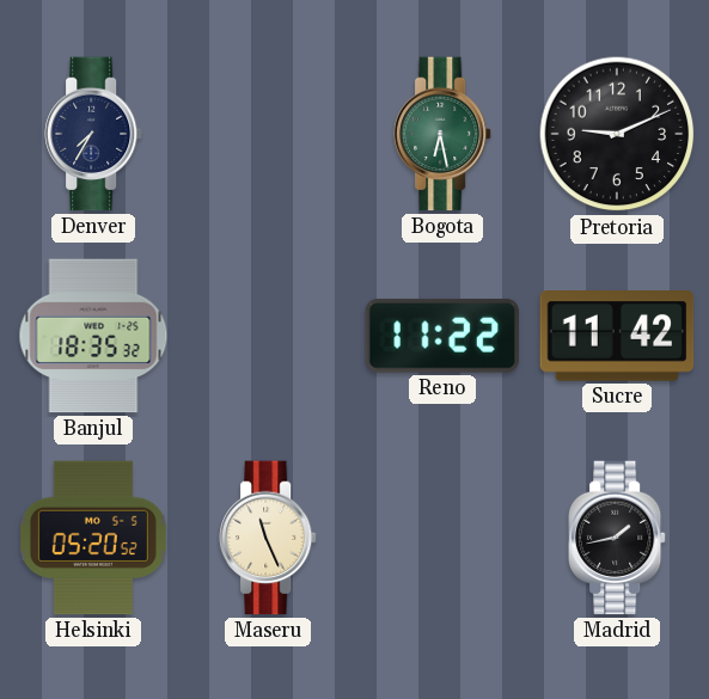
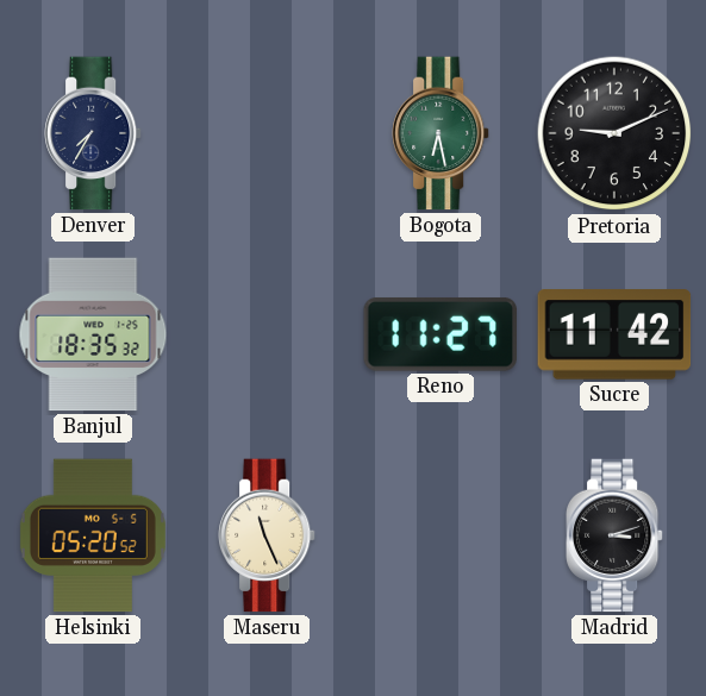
Reno: 11:22 -> 11:27
Madrid: 1:43 -> 3:12
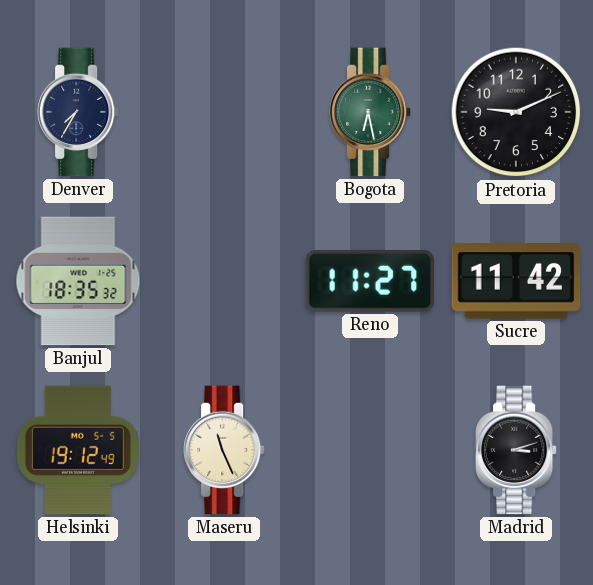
Helsinki: 05:20 -> 19:12
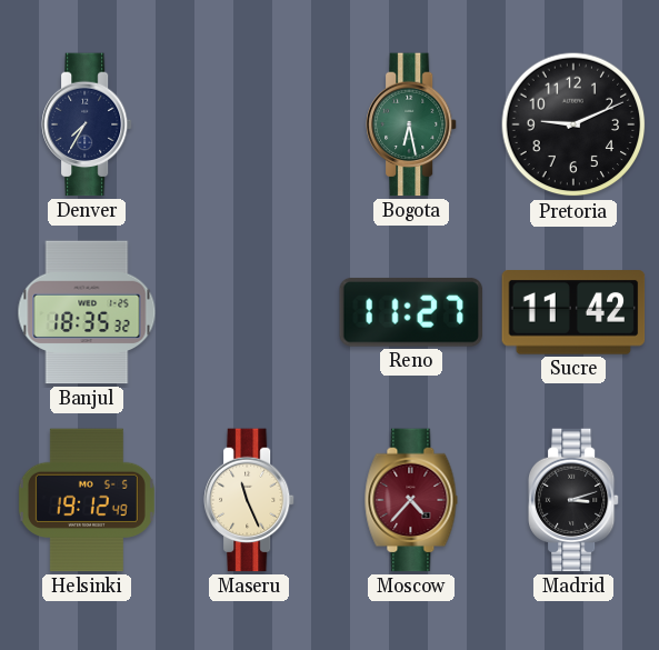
Moscow: none -> 4:37
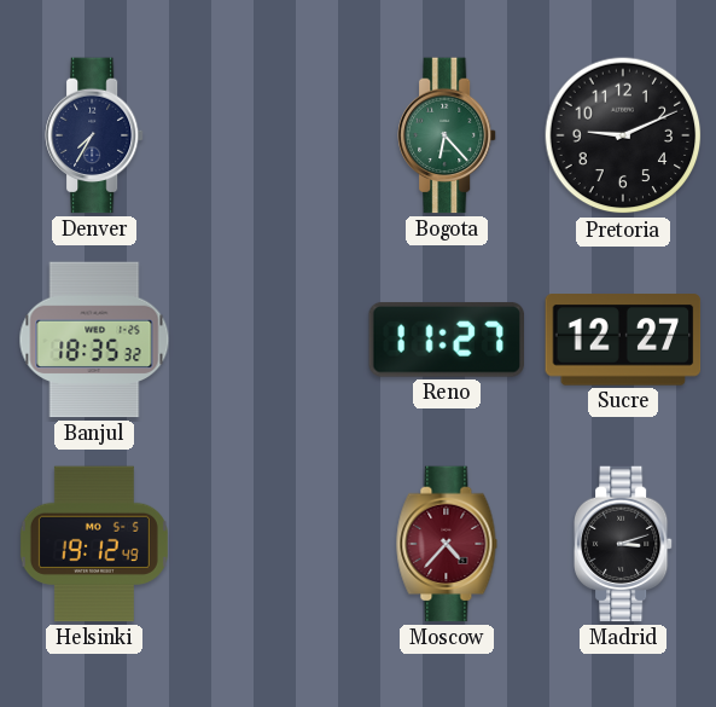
Bogota: 6:28 -> 6:23
Sucre: 11:42 -> 12:27
Maseru: 11:26 -> none
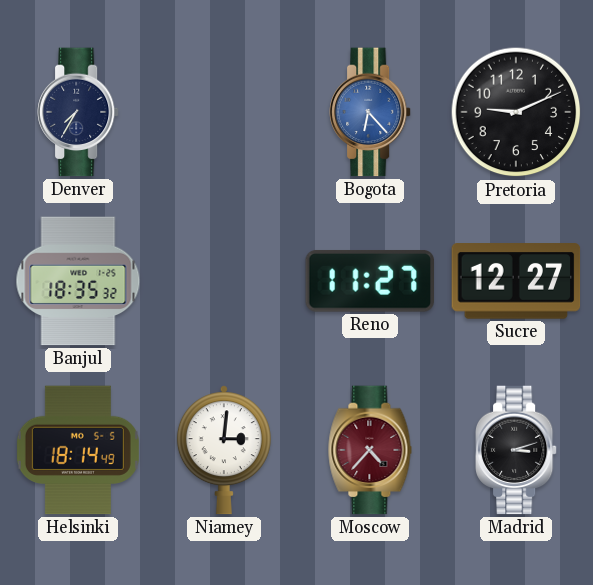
Bogota dial: green -> blue
Helsinki: 19:12 -> 18:14
Niamey: none -> 3:01
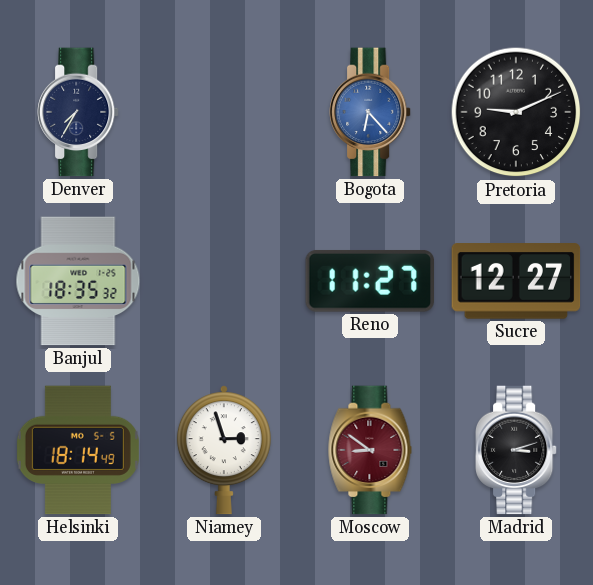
Niamey: 3:01 -> 2:57
Moscow: 4:37 -> 8:51
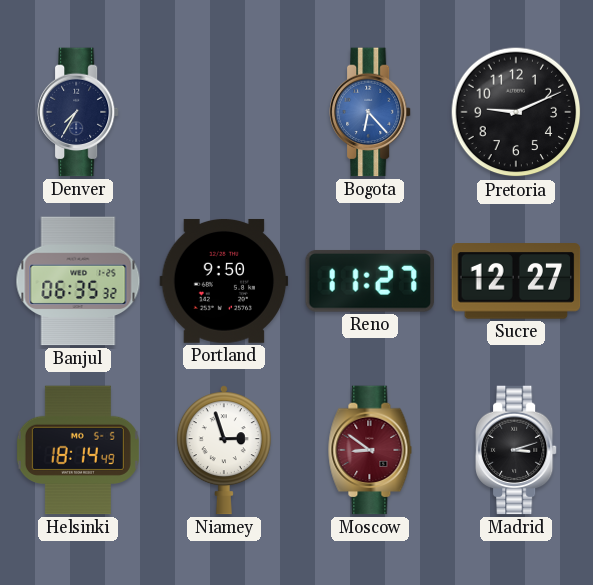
Banjul: 18:35 -> 06:35
Portland: none -> 9:50
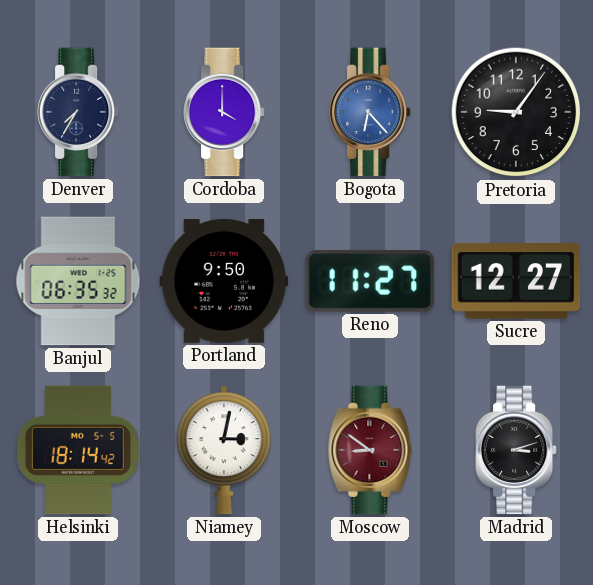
Cordoba: none -> 4:00
Pretoria: 9:11 -> 9:06
Helsinki: 18:14:49 -> 18:14:42
Niamey: 2:57 -> 3:02
